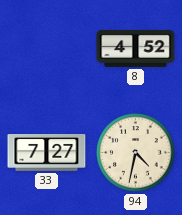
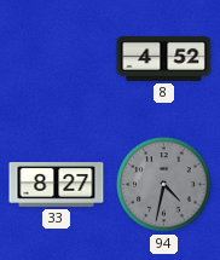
33: 7:27 -> 8:27
94 dial: cream -> grey
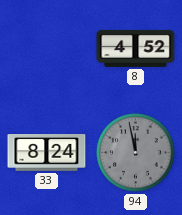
33: 8:27 -> 8:24
94: 4:32 -> 11:58
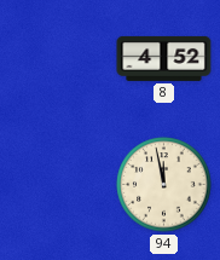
33: 8:24 -> none
94 dial: grey -> cream
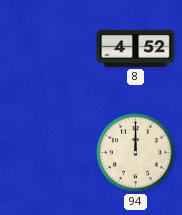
94: 11:58 -> 12:00
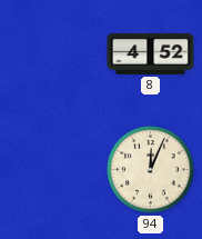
94: 12:00 -> 12:04
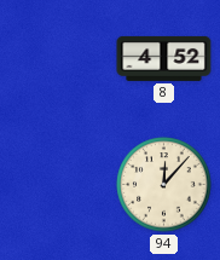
94: 12:04 -> 12:07
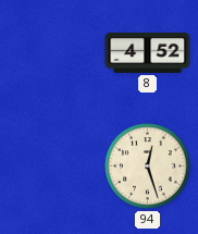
94: 12:07 -> 12:27
